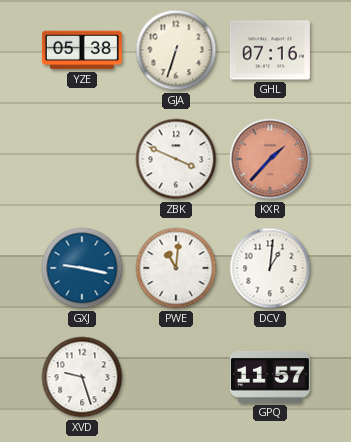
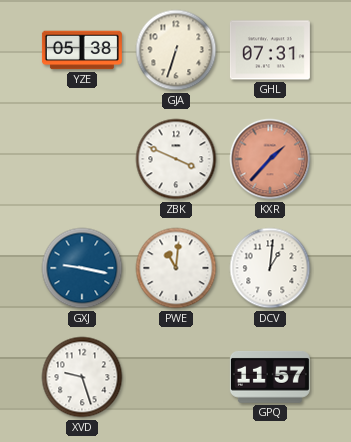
GHL: 07:16 -> 07:31
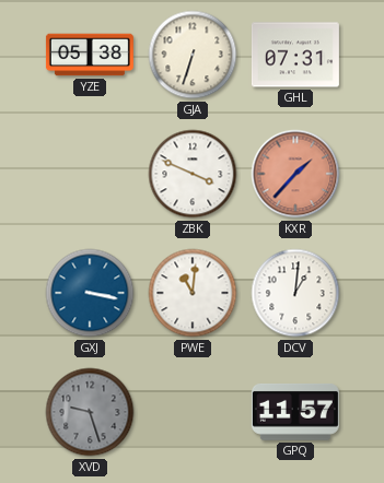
GXJ: 9:17 -> 3:17
XVD dial: white -> grey
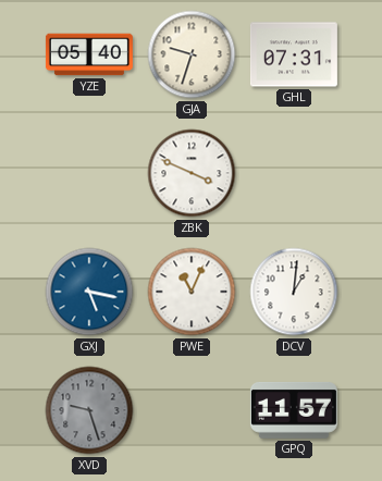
YZE: 05:38 -> 05:40
GJA: 6:33 -> 9:33
KXR: 1:37 -> none
GXJ: 3:17 -> 5:17
PWE: 11:01 -> 11:04
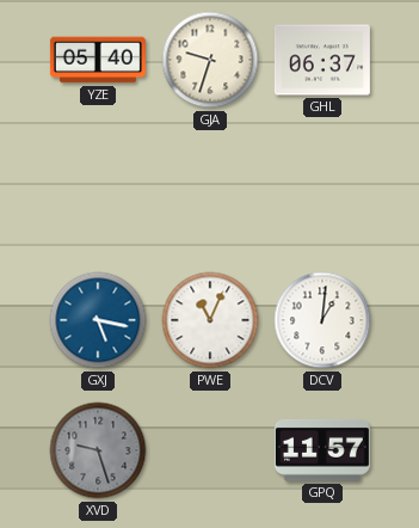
GHL: 07:31 -> 06:37
ZBK: 3:49 -> none
